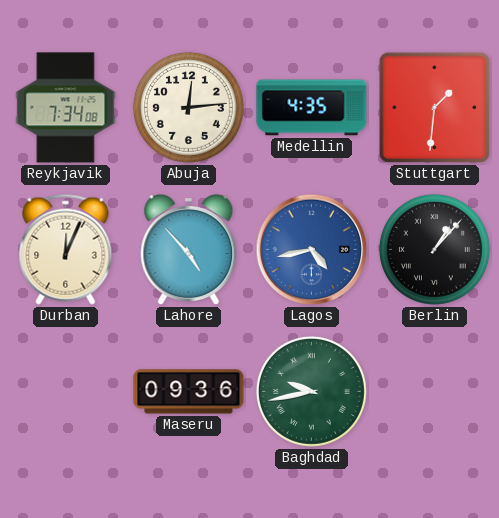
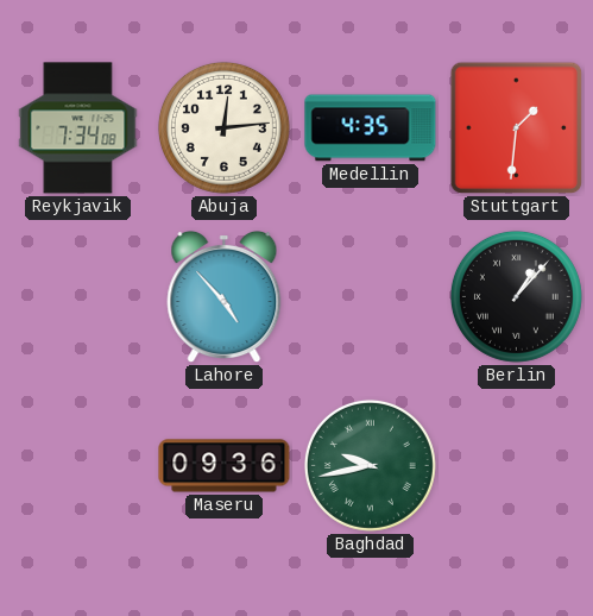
Durban: 12:04 -> none
Lagos: 4:43 -> none
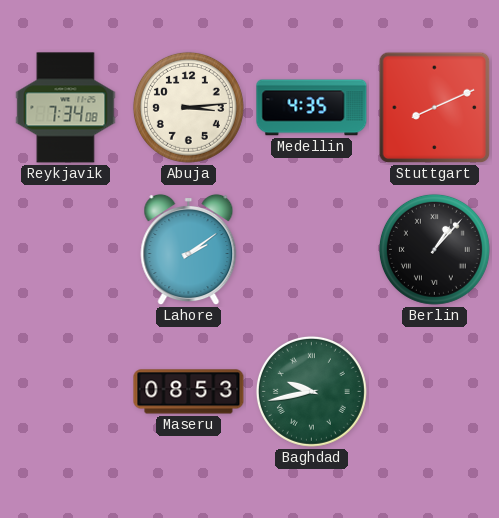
Abuja: 12:14 -> 3:14
Stuttgart: 1:31 -> 8:11
Lahore: 4:53 -> 2:09
Maseru: 09:36 -> 08:53
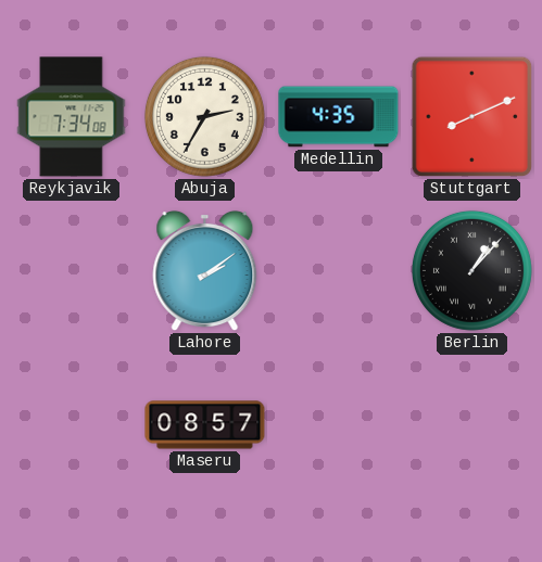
Abuja: 3:14 -> 2:35
Maseru: 08:53 -> 08:57
Baghdad: 9:43 -> none
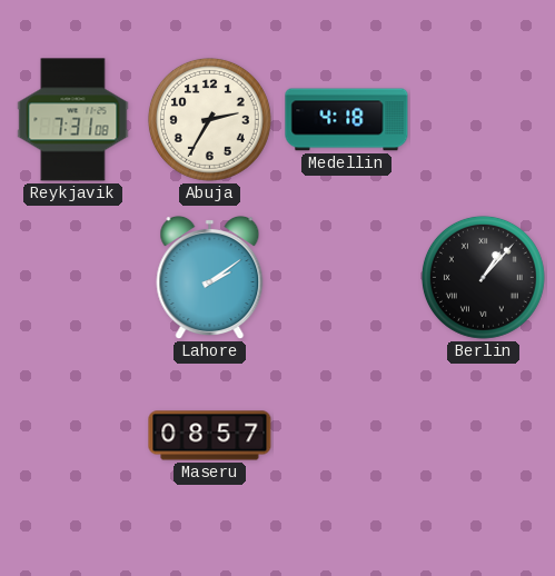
Reykjavik: 7:34 -> 7:31
Medellin: 4:35 -> 4:18
Stuttgart: 8:11 -> none
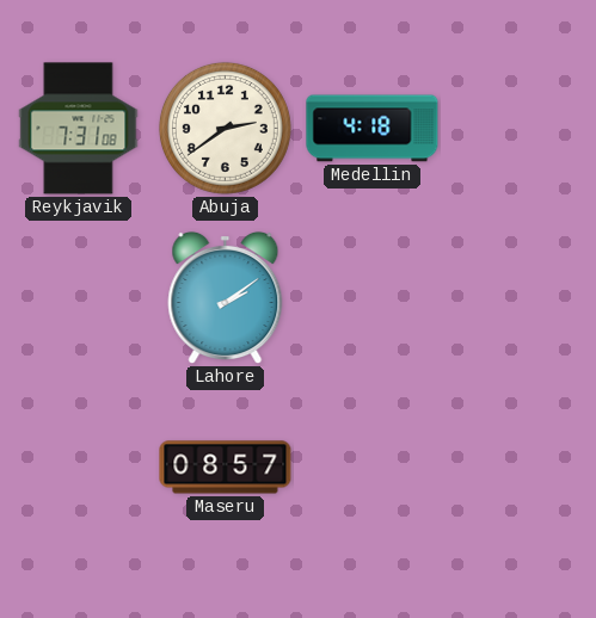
Abuja: 2:35 -> 2:39
Berlin: 1:07 -> none
